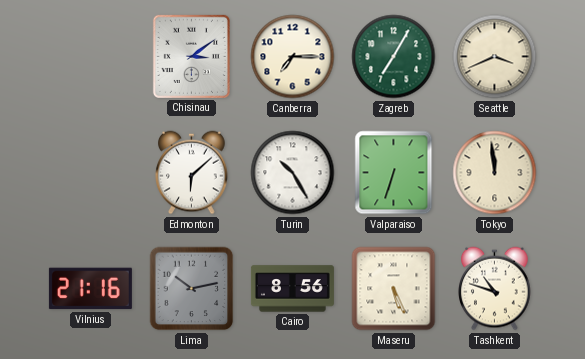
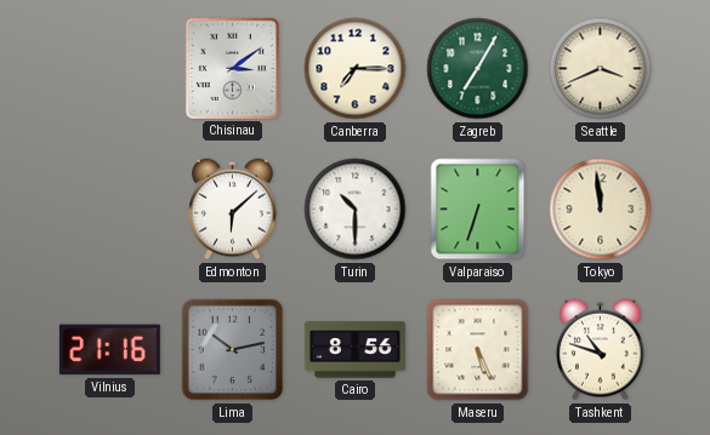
Turin: 10:25 -> 10:30
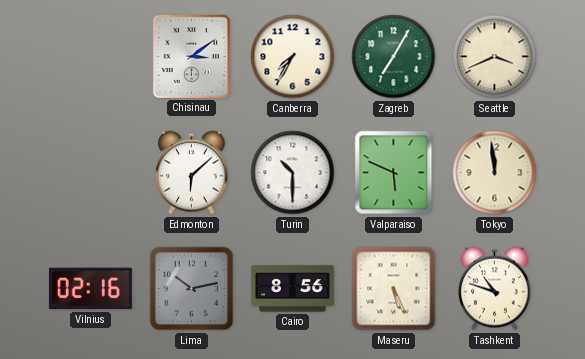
Canberra: 7:15 -> 7:35
Valparaiso: 6:33 -> 5:49
Vilnius: 21:16 -> 02:16
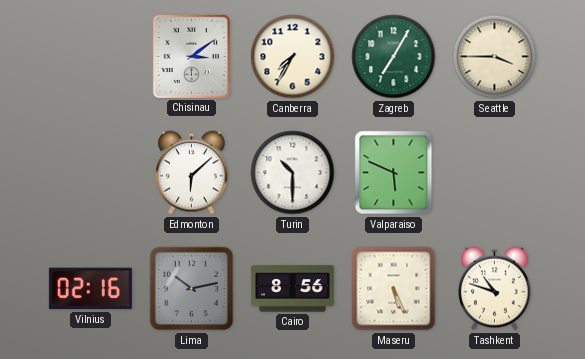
Seattle: 3:41 -> 3:45
Tokyo: 11:59 -> none
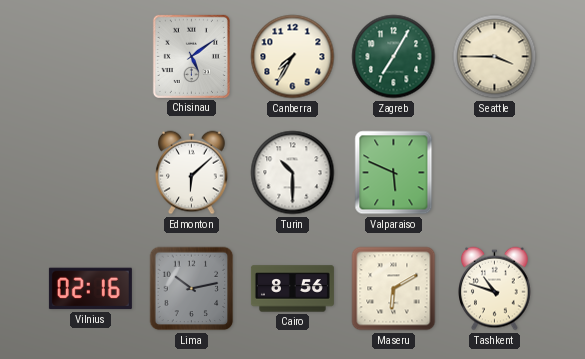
Chisinau: 3:09 -> 5:09
Maseru: 5:26 -> 6:10
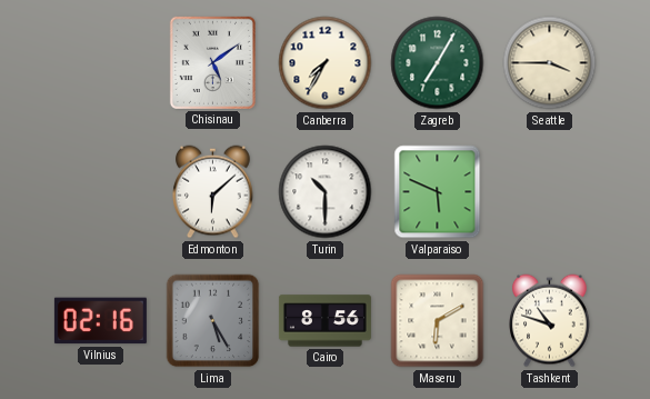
Lima: 10:13 -> 5:25
